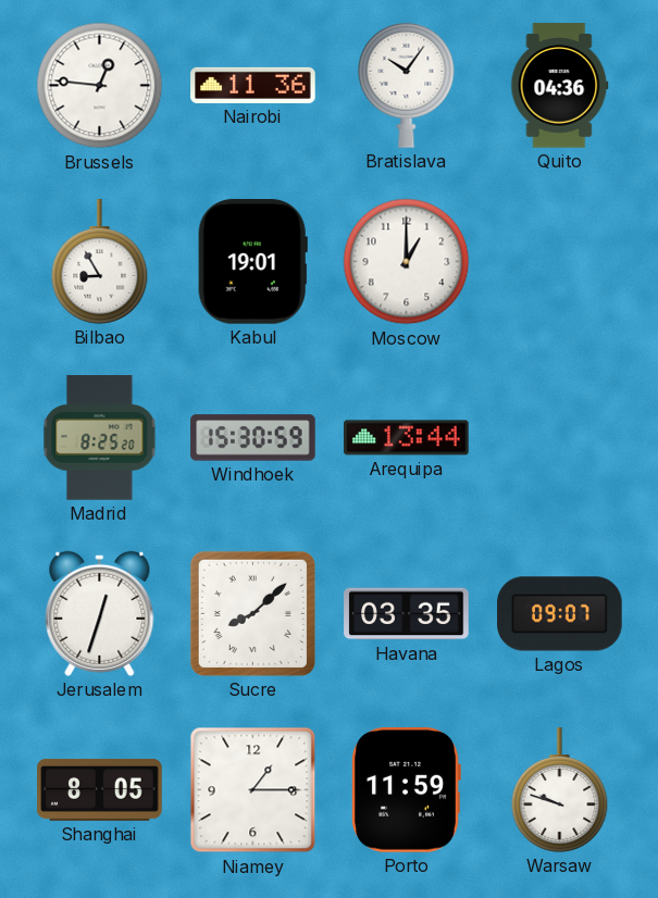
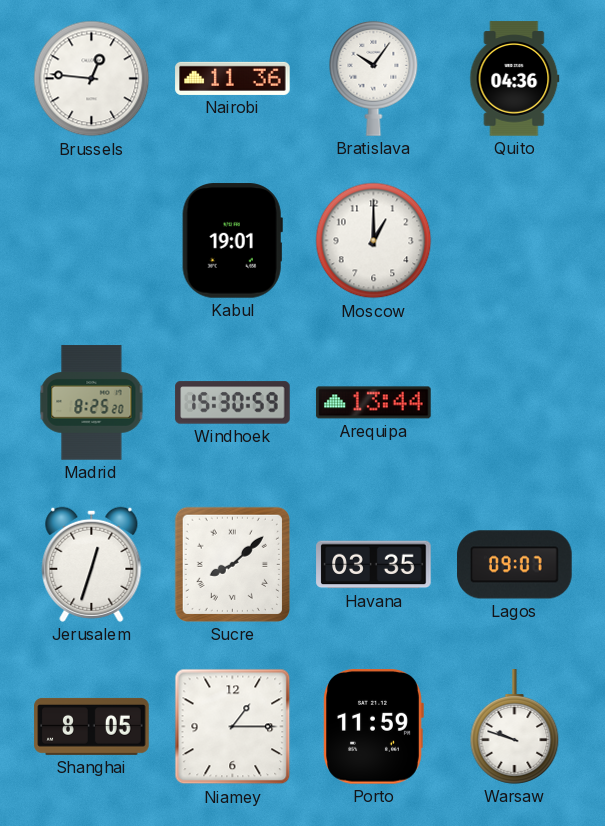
Bilbao: 8:55 -> none
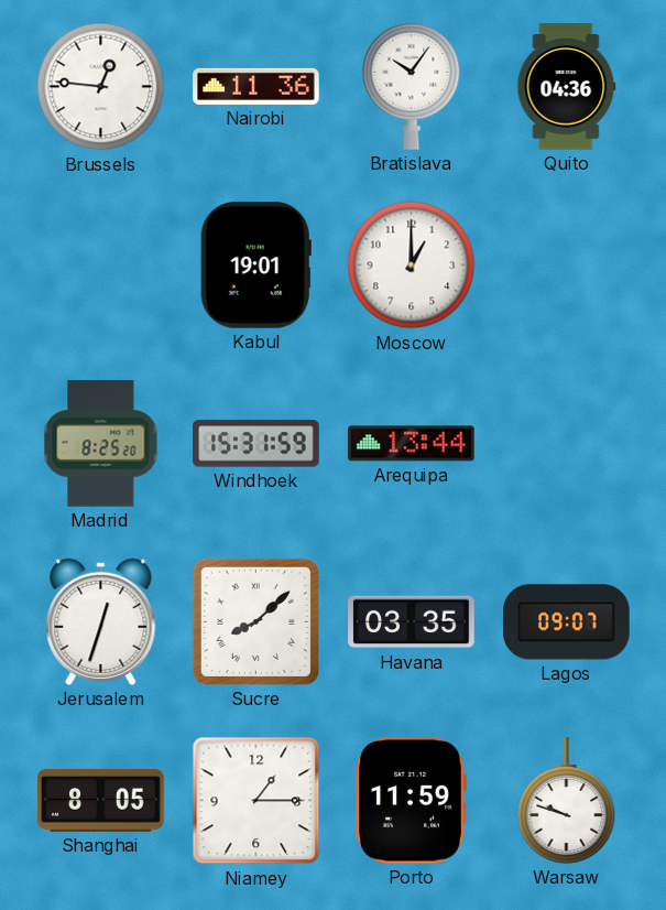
Windhoek: 15:30 -> 15:31
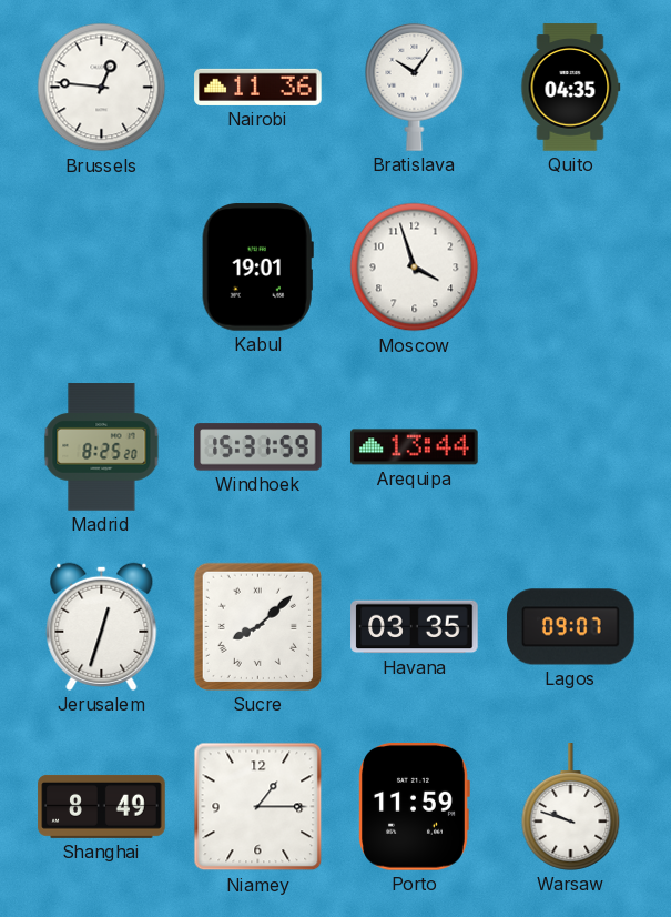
Quito: 04:36 -> 04:35
Moscow: 1:00 -> 3:57
Shanghai: 8:05 -> 8:49
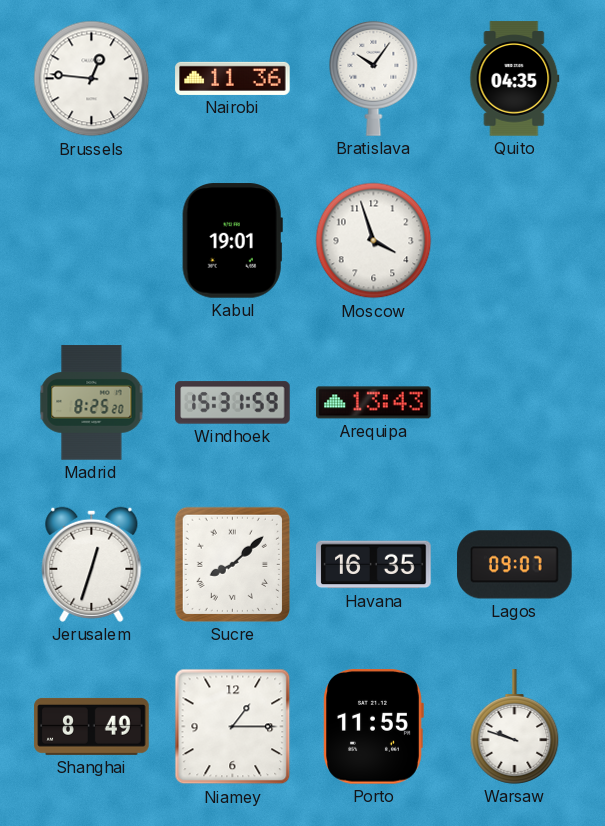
Arequipa: 13:44 -> 13:43
Havana: 03:35 -> 16:35
Porto: 11:59 -> 11:55
